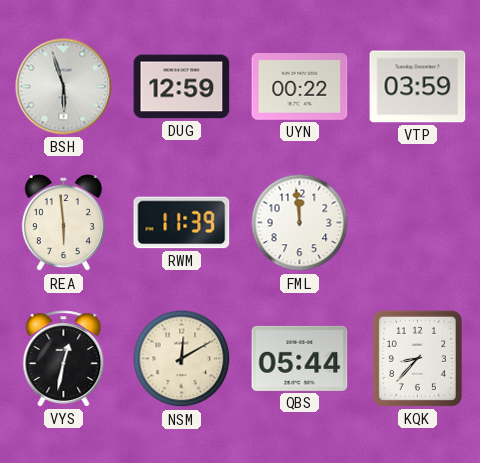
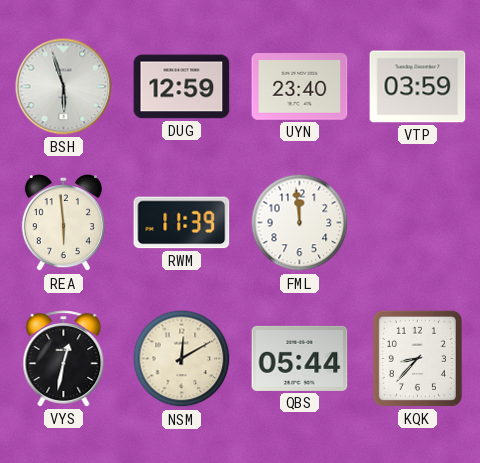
UYN: 00:22 -> 23:40
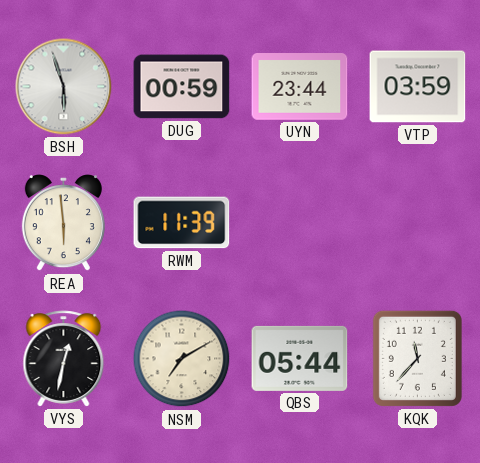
DUG: 12:59 -> 00:59
UYN: 23:40 -> 23:44
FML: 11:59 -> none
NSM: 12:10 -> 7:10
KQK: 8:37 -> 11:37
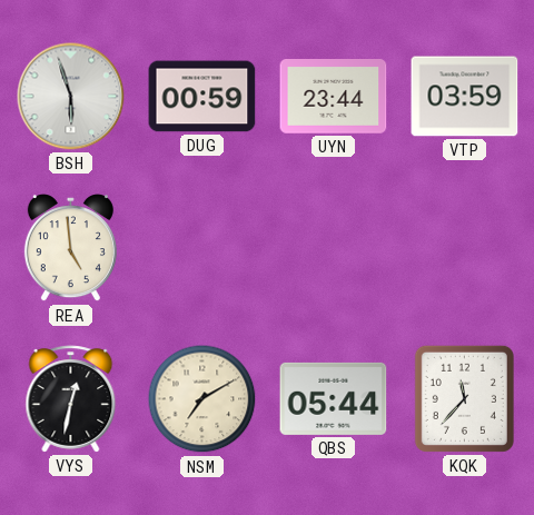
REA: 5:59 -> 4:59
RWM: 11:39 -> none
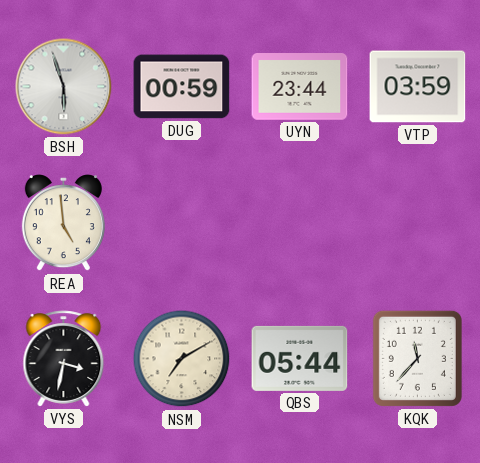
VYS: 12:32 -> 3:32
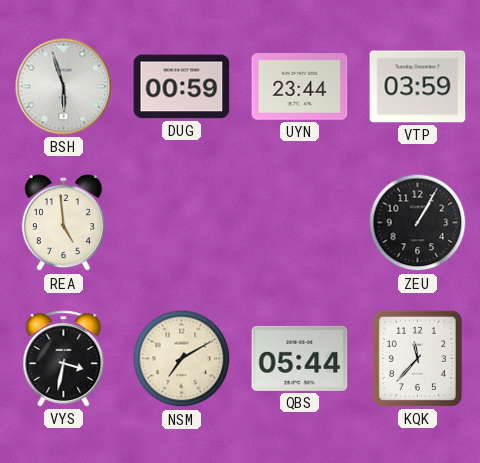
ZEU: none -> 1:05
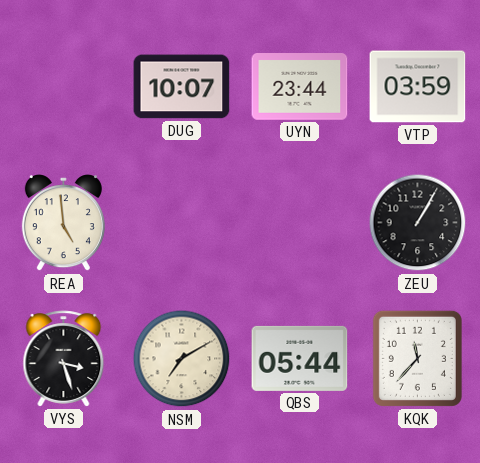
BSH: 5:57 -> none
DUG: 00:59 -> 10:07
VYS: 3:32 -> 3:27
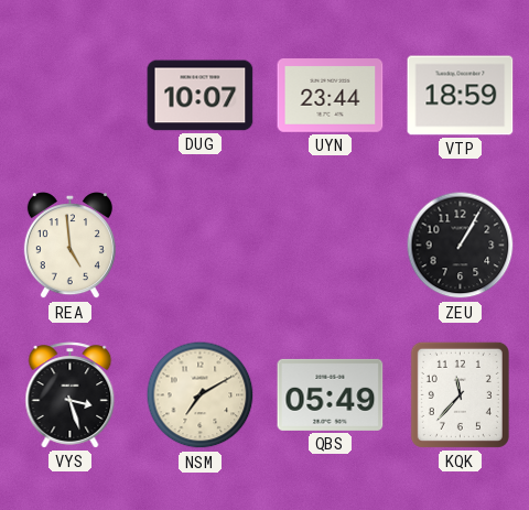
VTP: 03:59 -> 18:59
QBS: 05:44 -> 05:49
